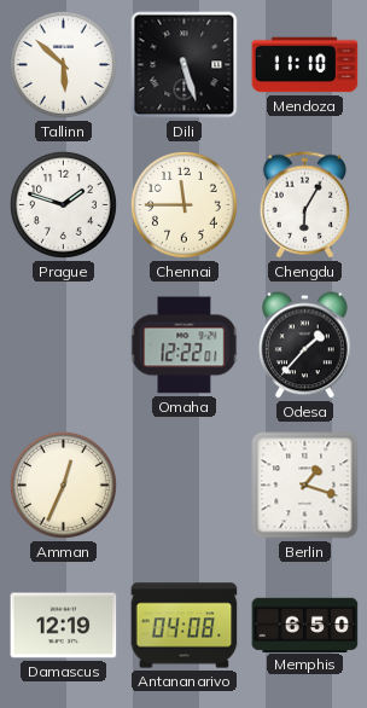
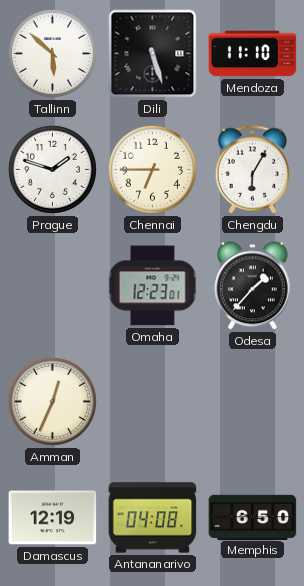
Chennai: 11:45 -> 6:45
Omaha: 12:22 -> 12:23
Berlin: 1:18 -> none
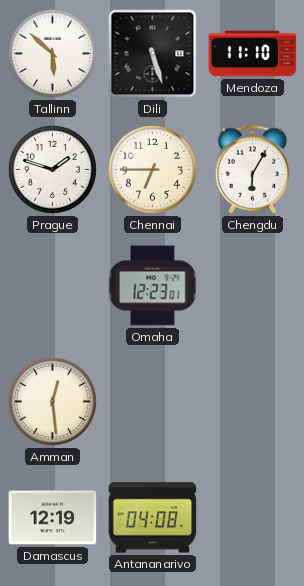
Odesa: 1:37 -> none
Amman: 12:34 -> 12:29
Memphis: 6:50 -> none
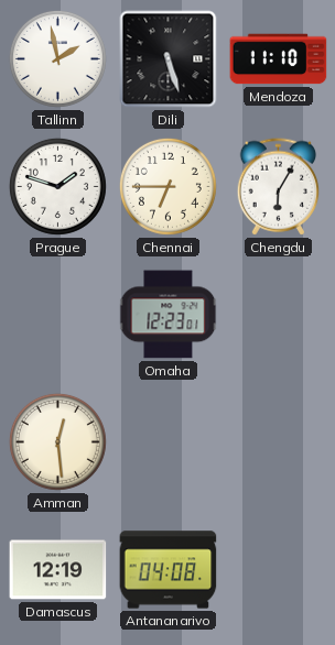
Tallinn: 5:52 -> 1:58
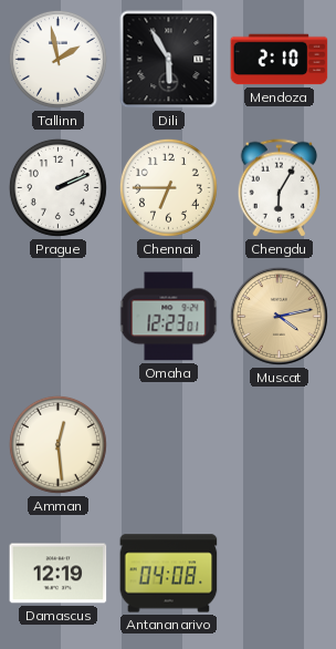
Dili: 5:27 -> 5:55
Mendoza: 11:10 -> 2:10
Prague: 1:48 -> 2:11
Muscat: none -> 4:13
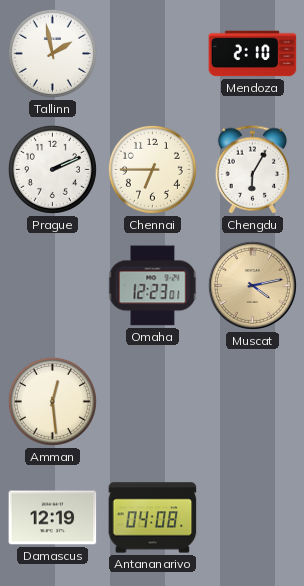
Dili: 5:55 -> none
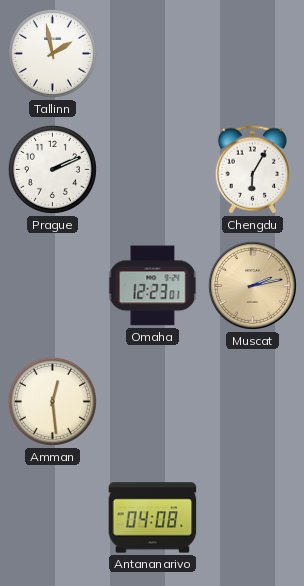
Mendoza: 2:10 -> none
Chennai: 6:45 -> none
Muscat: 4:13 -> 2:13
Damascus: 12:19 -> none
